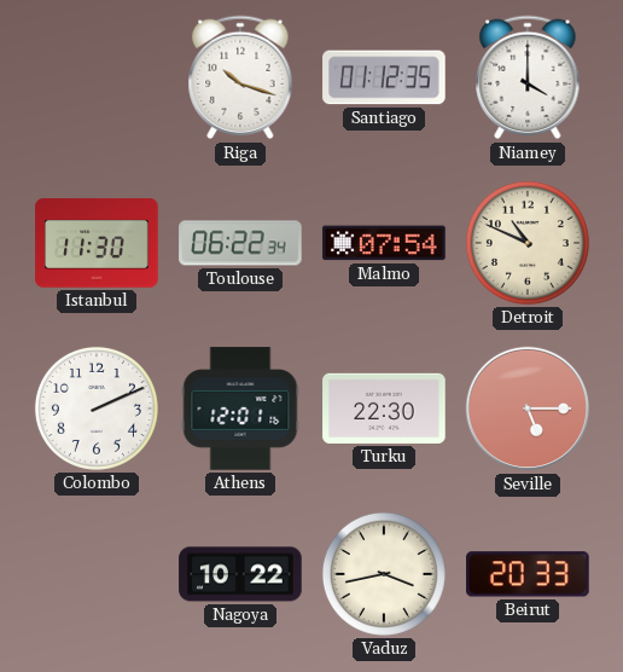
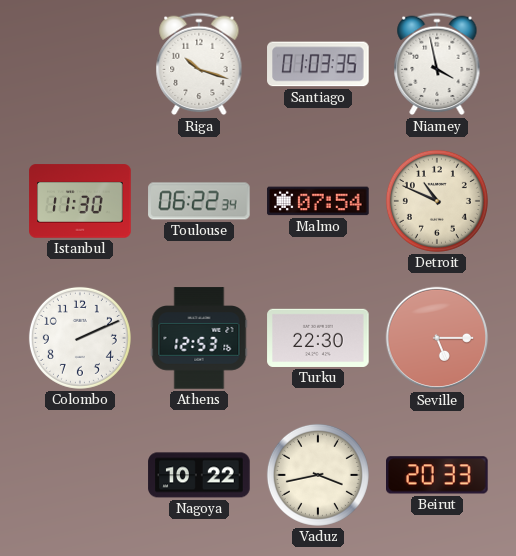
Santiago: 01:12 -> 01:03
Niamey: 4:00 -> 3:58
Athens: 12:01 -> 12:53
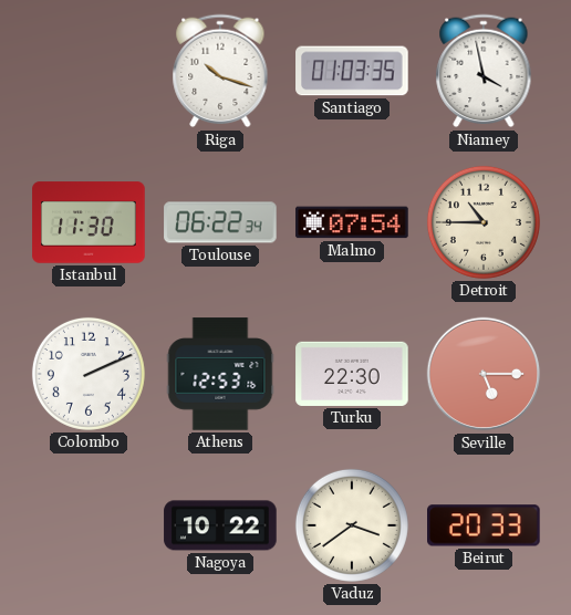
Detroit: 10:49 -> 10:45
Vaduz: 3:43 -> 3:39
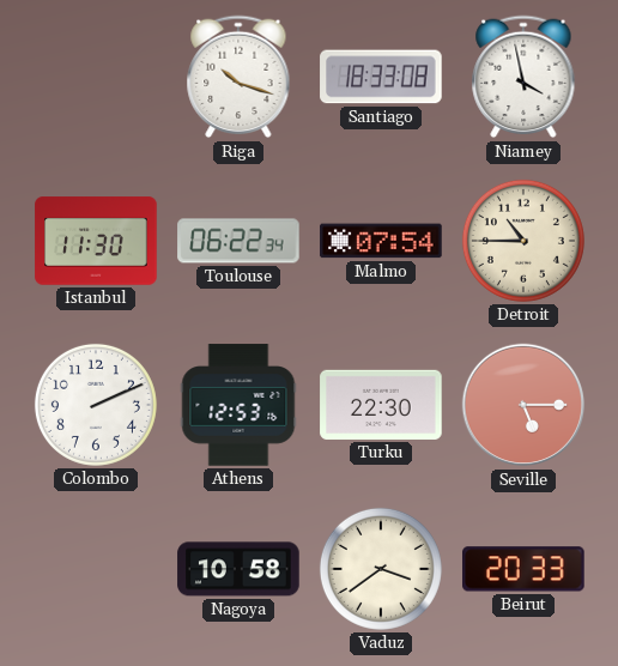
Santiago: 01:03 -> 18:33
Nagoya: 10:22 -> 10:58
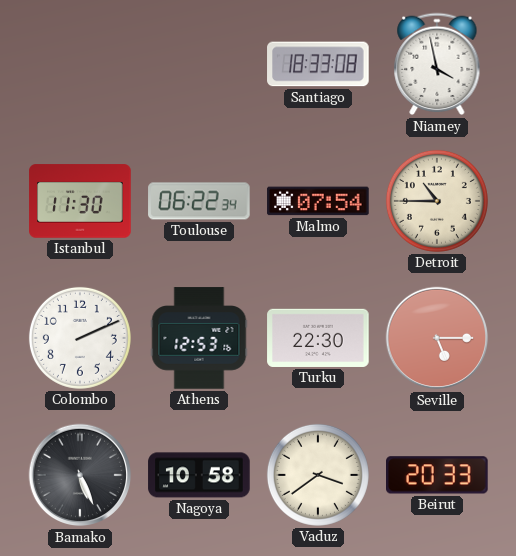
Riga: 10:18 -> none
Bamako: none -> 5:26
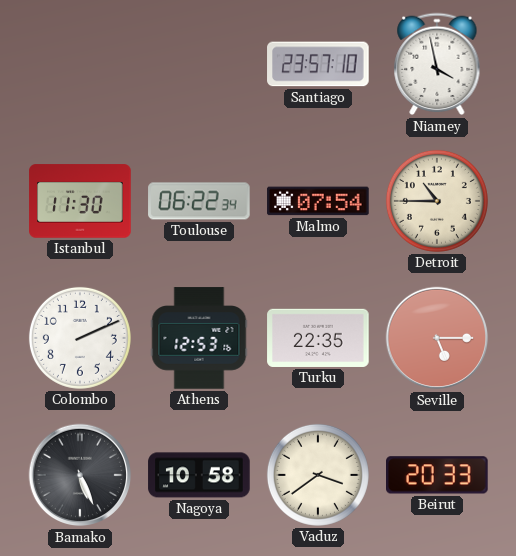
Santiago: 18:33 -> 23:57
Turku: 22:30 -> 22:35
